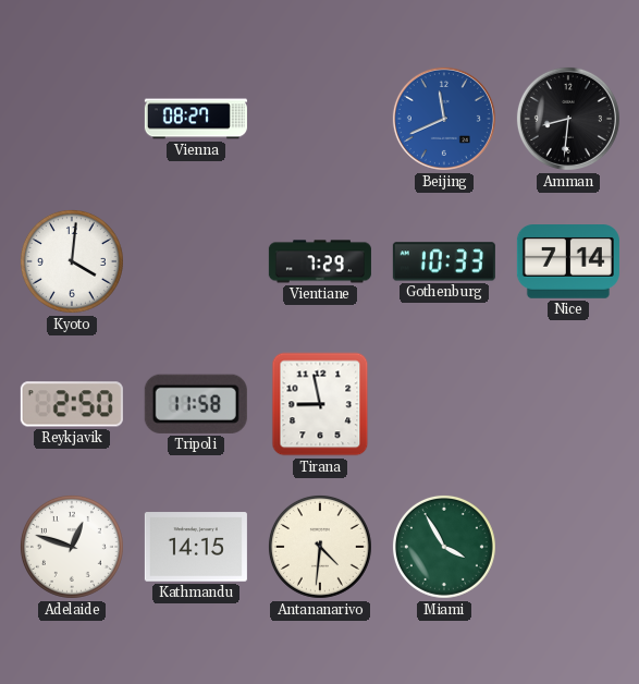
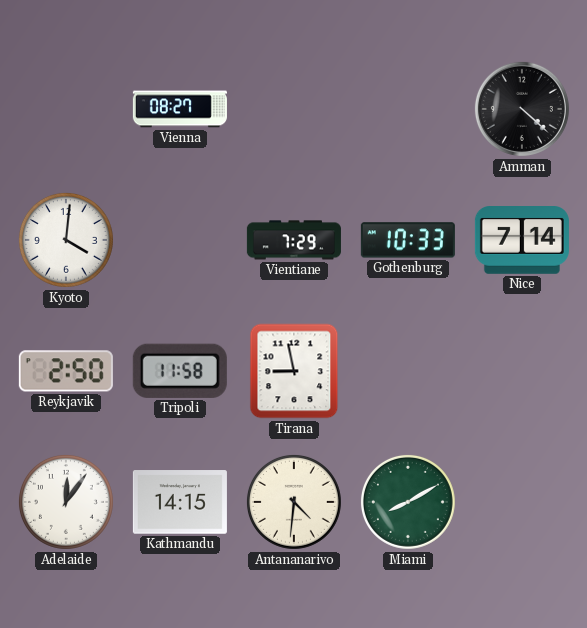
Beijing: 11:41 -> none
Amman: 8:31 -> 4:22
Adelaide: 12:48 -> 12:06
Miami: 3:55 -> 8:10
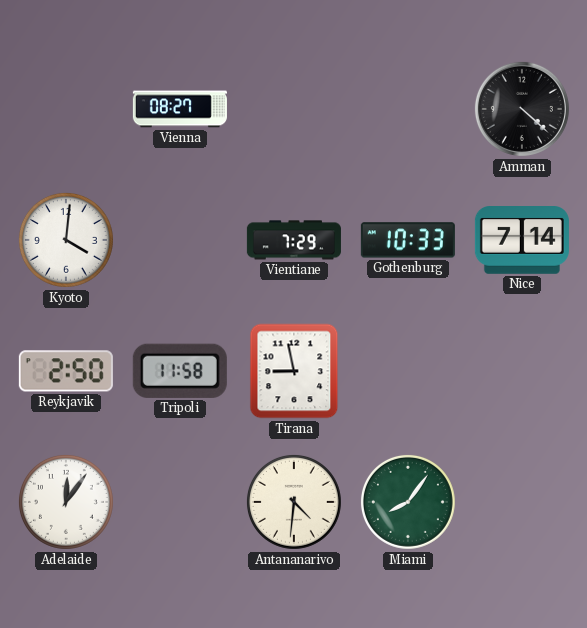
Kathmandu: 14:15 -> none
Miami: 8:10 -> 8:06
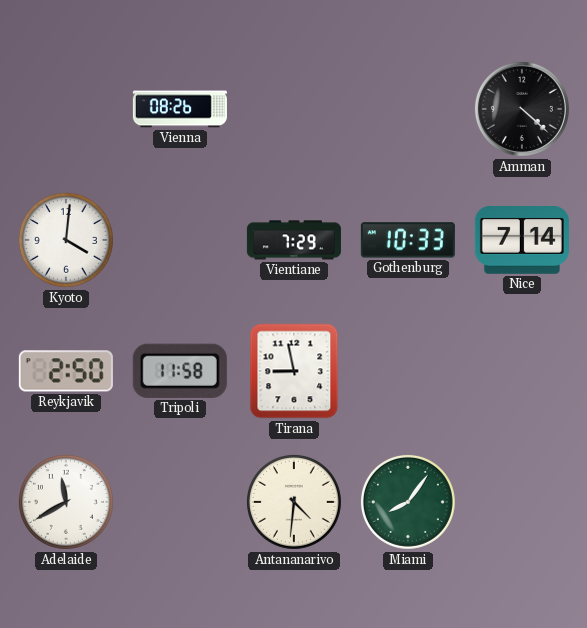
Vienna: 08:27 -> 08:26
Adelaide: 12:06 -> 11:40
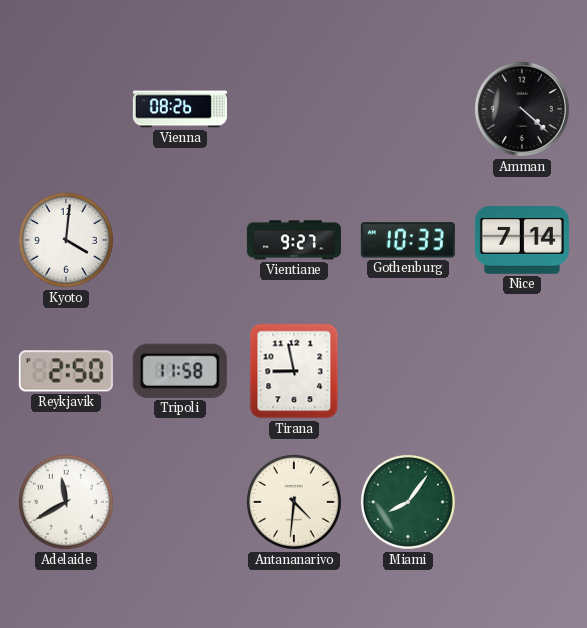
Vientiane: 7:29 -> 9:27
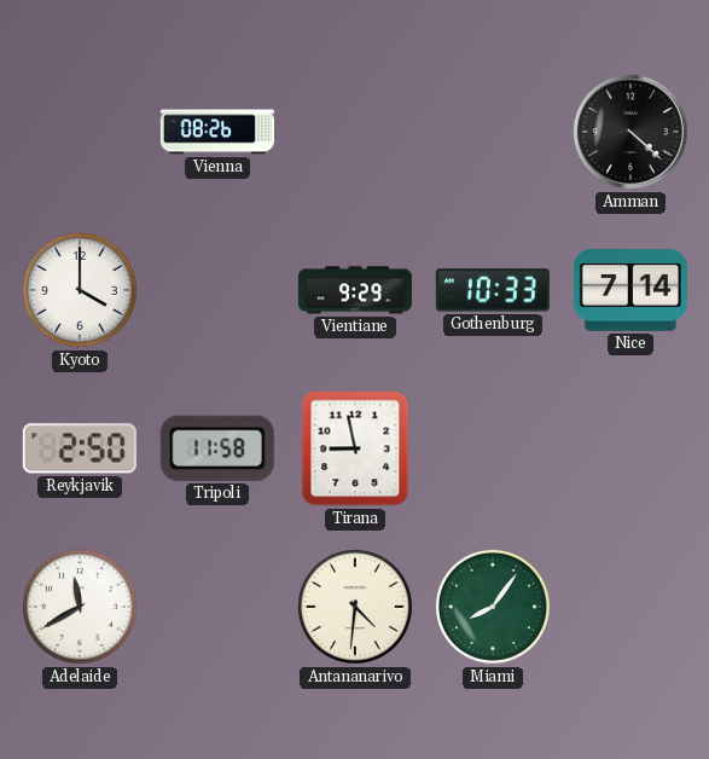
Kyoto: 4:01 -> 4:00
Vientiane: 9:27 -> 9:29
